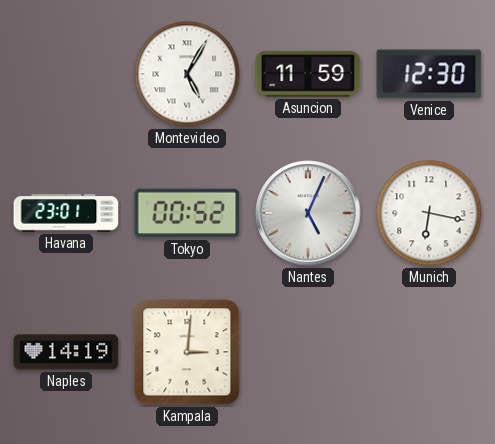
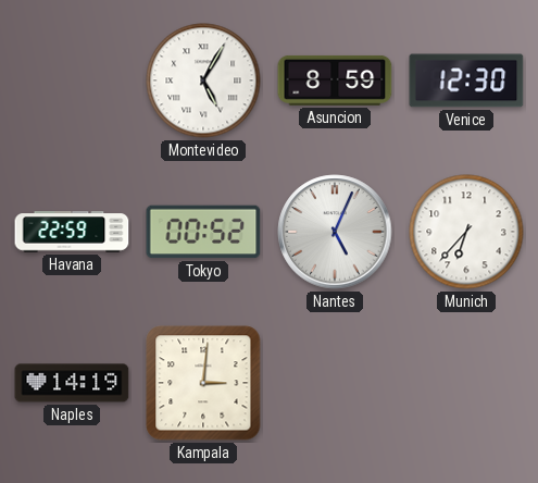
Asuncion: 11:59 -> 8:59
Havana: 23:01 -> 22:59
Munich: 6:17 -> 6:37
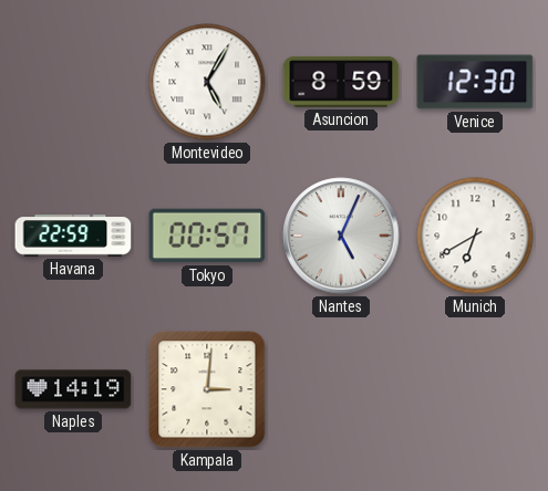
Tokyo: 00:52 -> 00:57
Munich: 6:37 -> 6:40
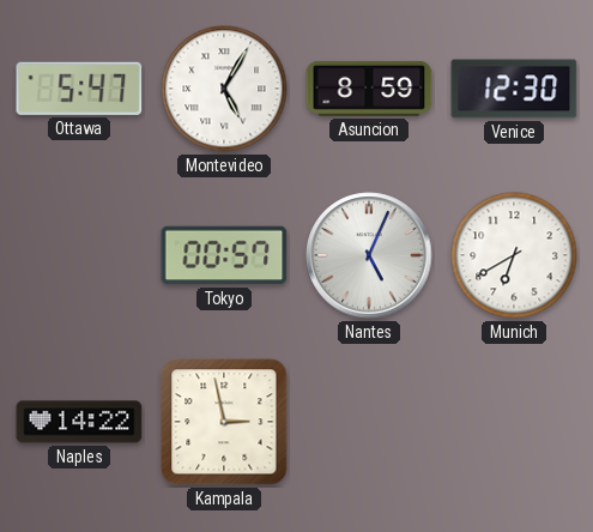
Ottawa: none -> 5:47
Havana: 22:59 -> none
Naples: 14:19 -> 14:22
Kampala: 3:01 -> 2:58
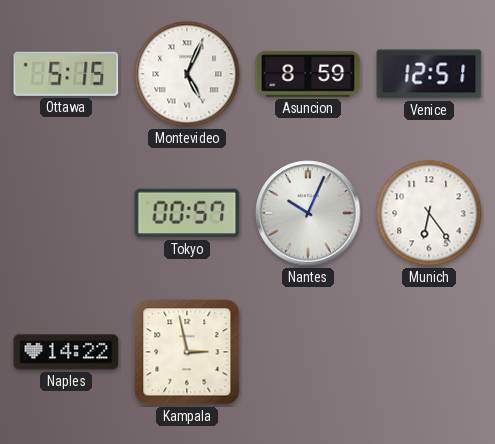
Ottawa: 5:47 -> 5:15
Montevideo: 5:05 -> 5:04
Venice: 12:30 -> 12:51
Nantes: 5:04 -> 10:04
Munich: 6:40 -> 6:24
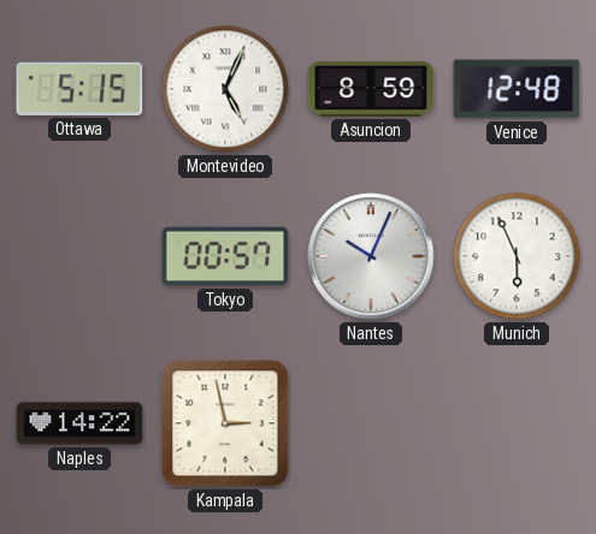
Venice: 12:51 -> 12:48
Munich: 6:24 -> 5:56
